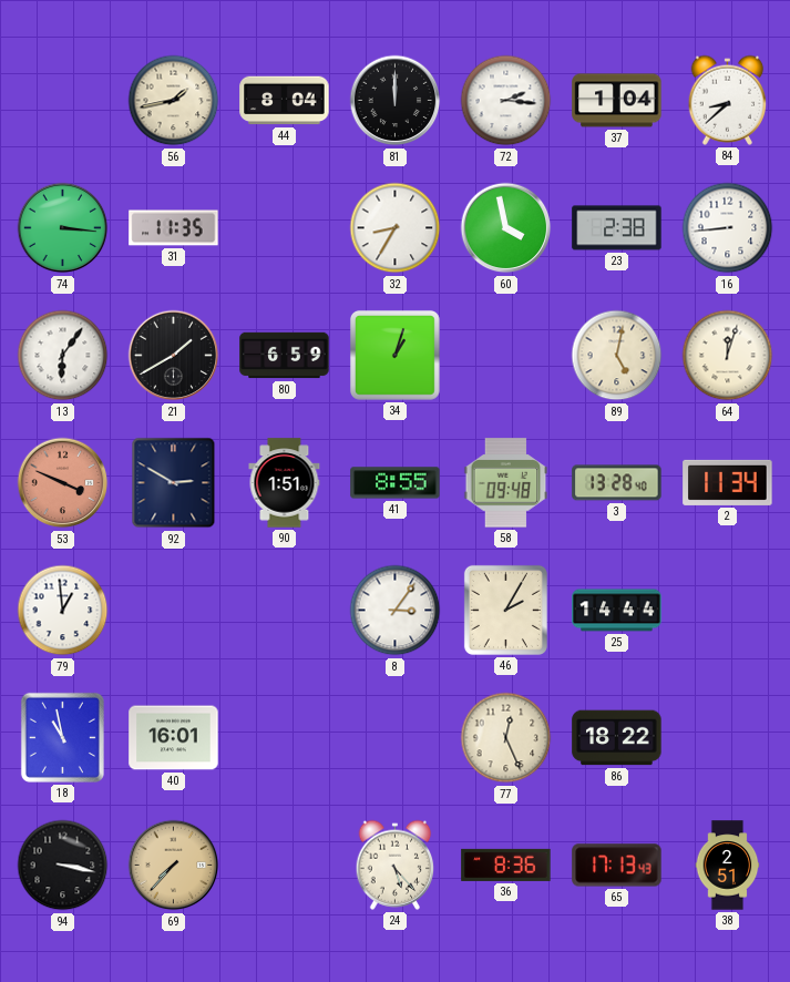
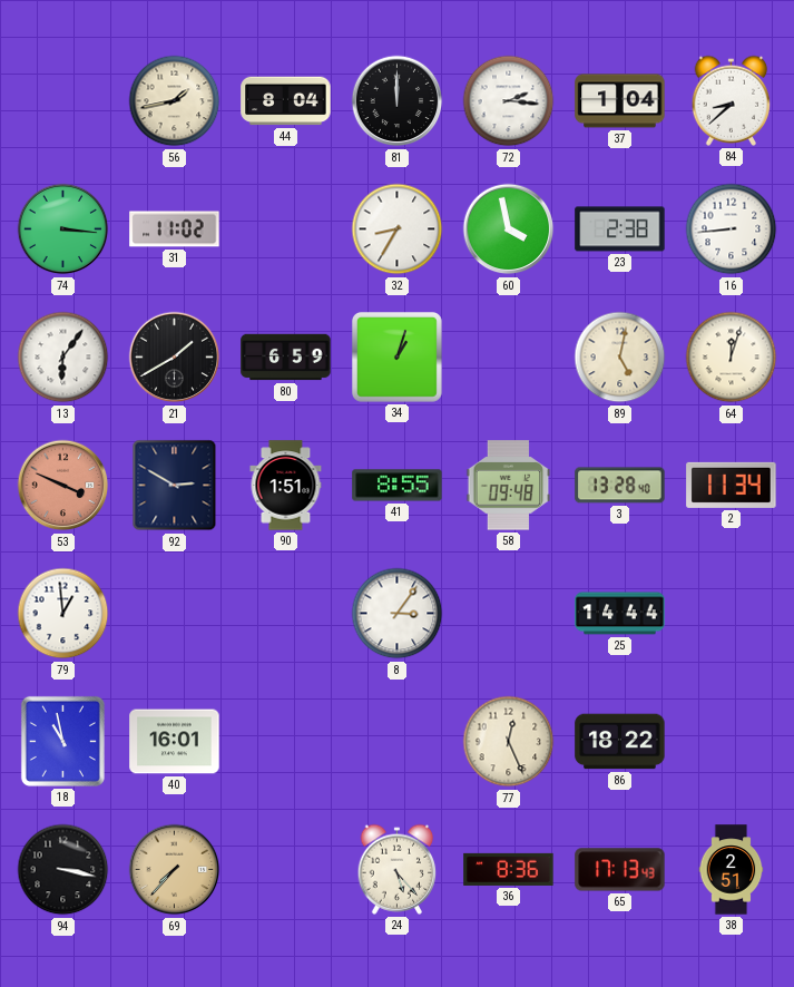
31: 11:35 -> 11:02
46: 2:05 -> none
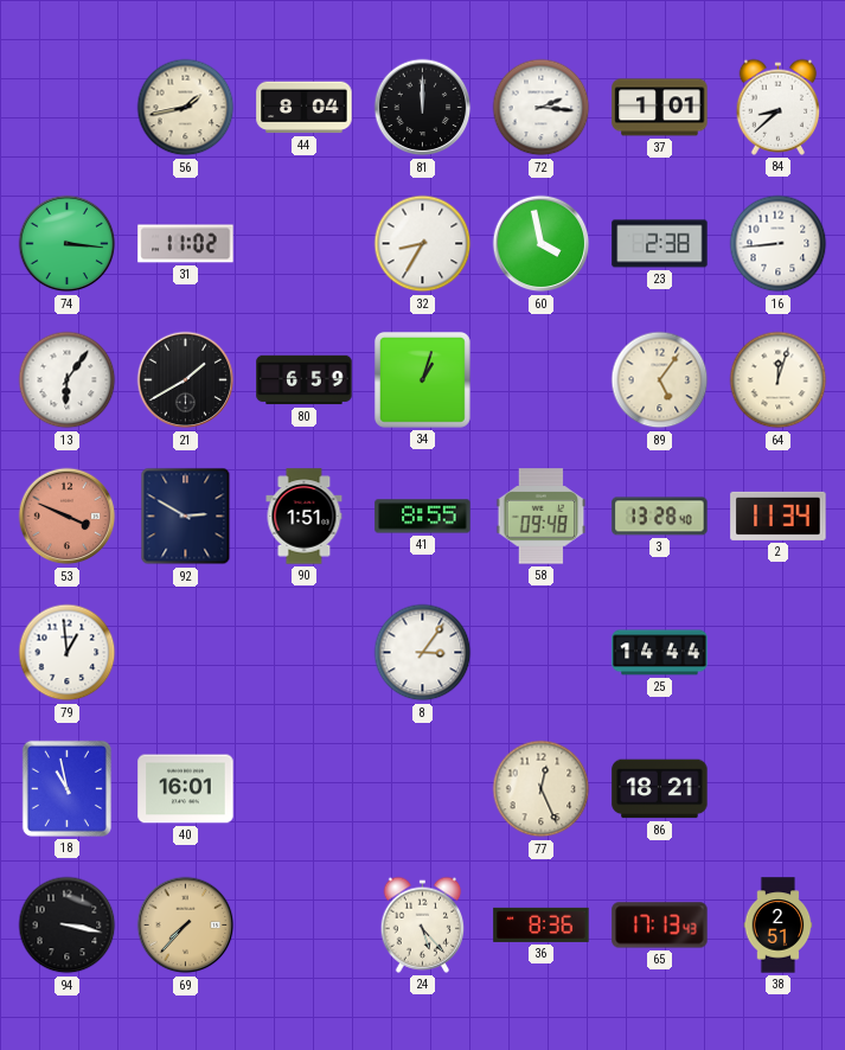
37: 1:04 -> 1:01
89: 5:02 -> 5:06
86: 18:22 -> 18:21
